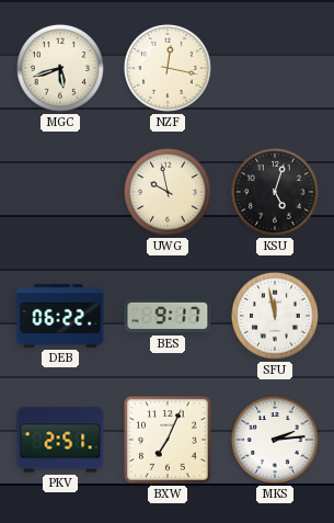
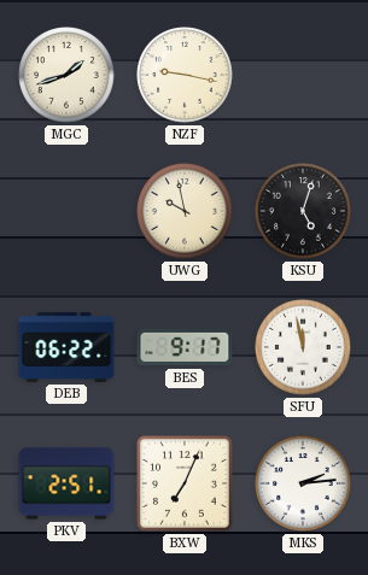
MGC: 5:42 -> 1:42
NZF: 12:17 -> 9:17
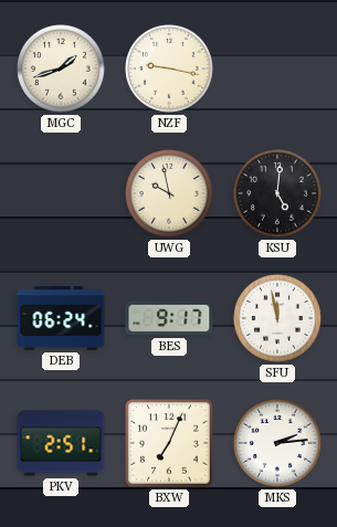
KSU: 5:03 -> 5:01
DEB: 06:22 -> 06:24
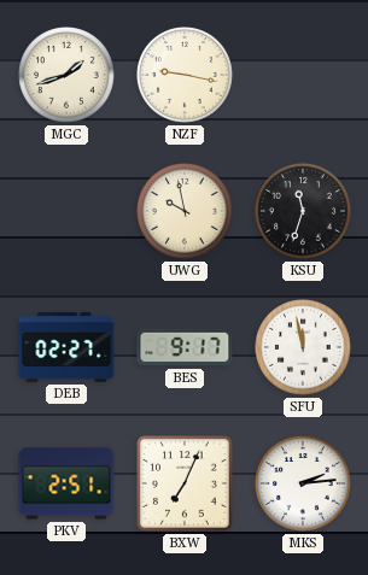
KSU: 5:01 -> 11:33
DEB: 06:24 -> 02:27
